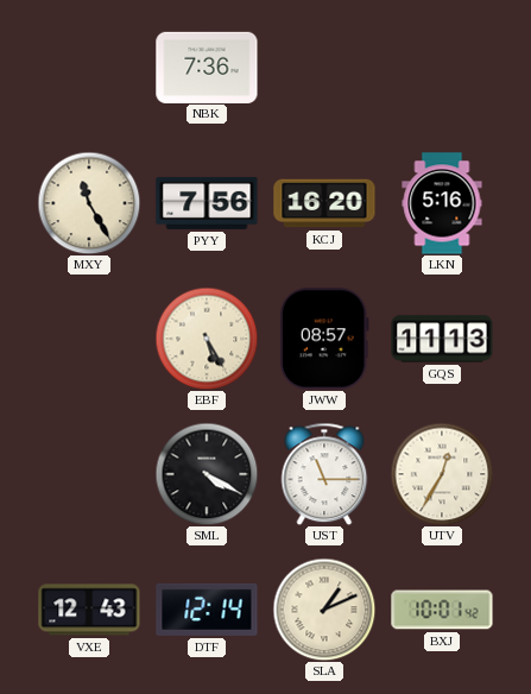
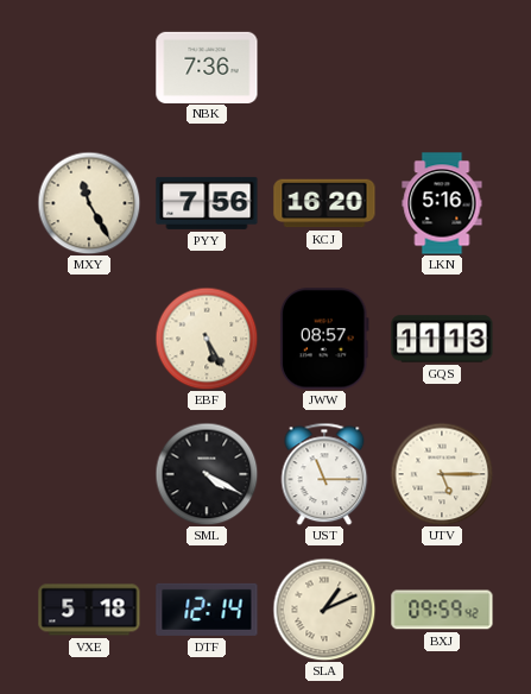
UTV: 12:35 -> 5:15
VXE: 12:43 -> 5:18
BXJ: 10:01 -> 09:59
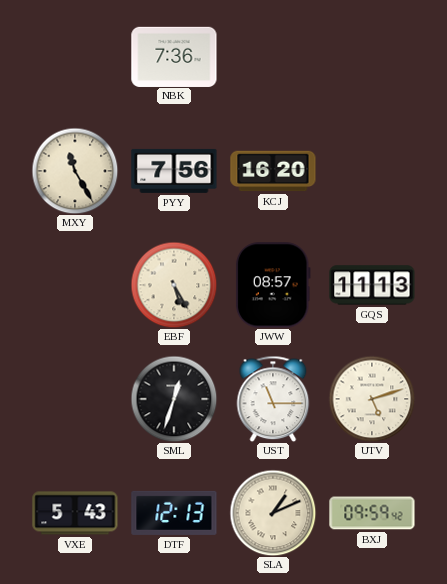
LKN: 5:16 -> none
SML: 4:20 -> 12:33
UTV: 5:15 -> 5:12
VXE: 5:18 -> 5:43
DTF: 12:14 -> 12:13
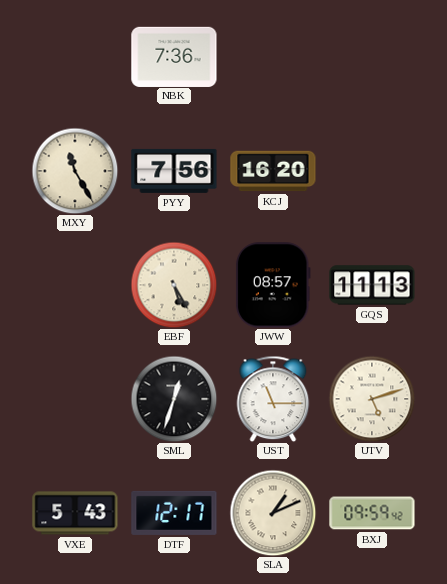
DTF: 12:13 -> 12:17
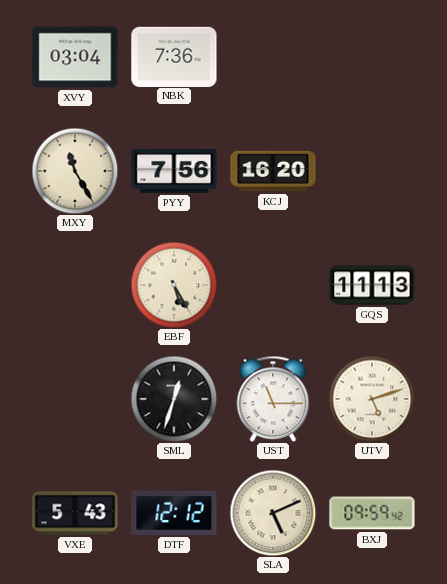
XVY: none -> 03:04
JWW: 08:57 -> none
DTF: 12:17 -> 12:12
SLA: 1:11 -> 5:11
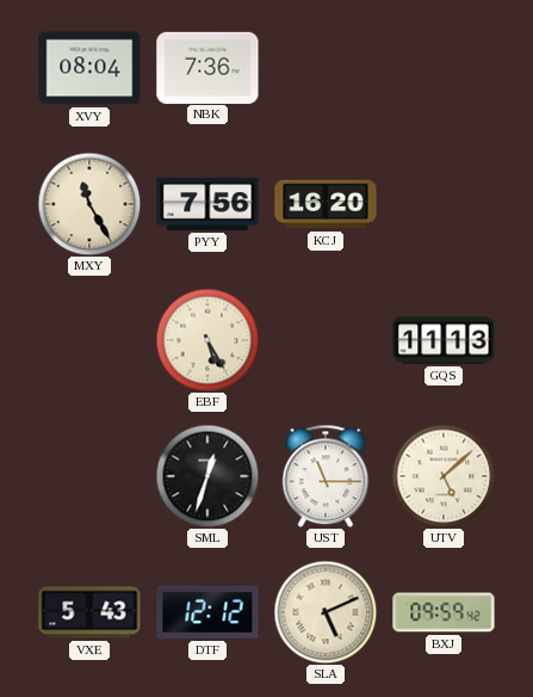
XVY: 03:04 -> 08:04
UTV: 5:12 -> 5:08
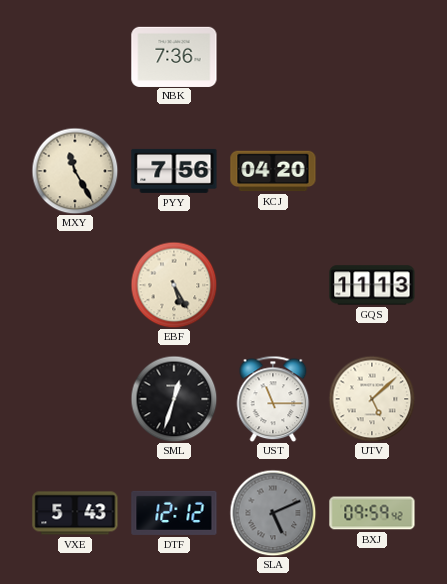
XVY: 08:04 -> none
KCJ: 16:20 -> 04:20
SLA dial: cream -> grey
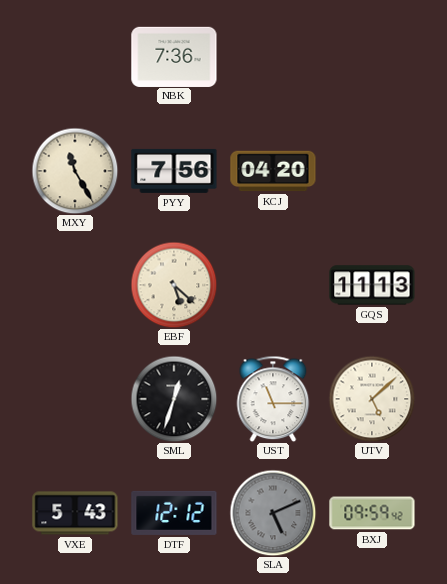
EBF: 5:25 -> 5:22
